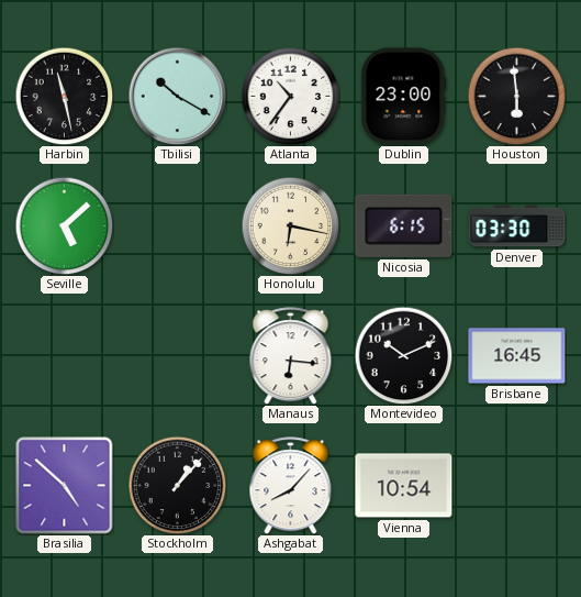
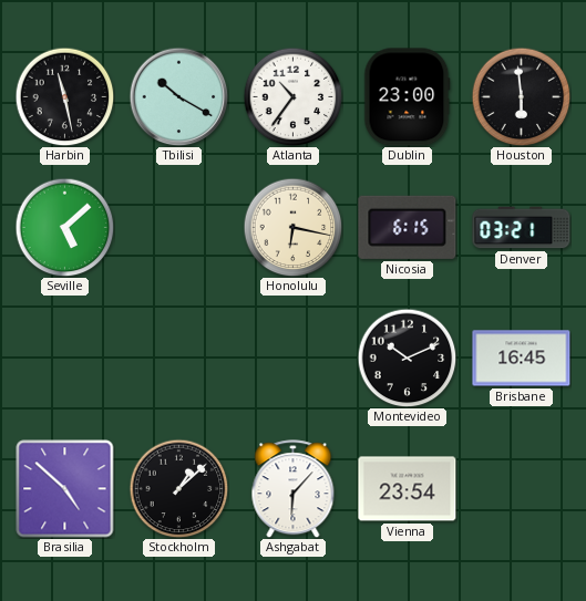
Denver: 03:30 -> 03:21
Manaus: 6:16 -> none
Stockholm: 1:07 -> 1:08
Ashgabat: 8:07 -> 6:07
Vienna: 10:54 -> 23:54
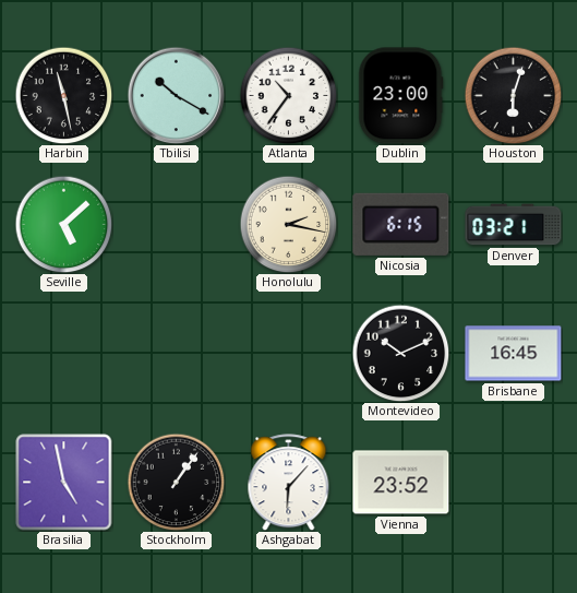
Houston: 5:59 -> 6:03
Honolulu: 6:17 -> 2:17
Brasilia: 4:52 -> 4:58
Stockholm: 1:08 -> 1:06
Vienna: 23:54 -> 23:52
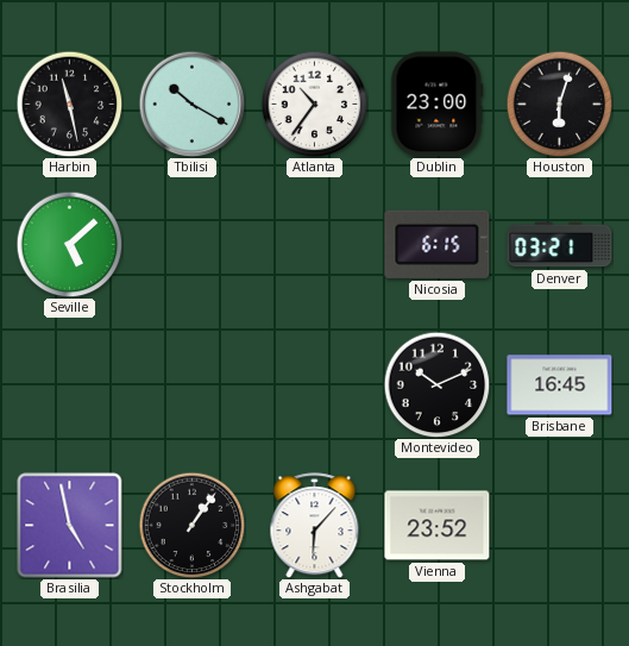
Honolulu: 2:17 -> none
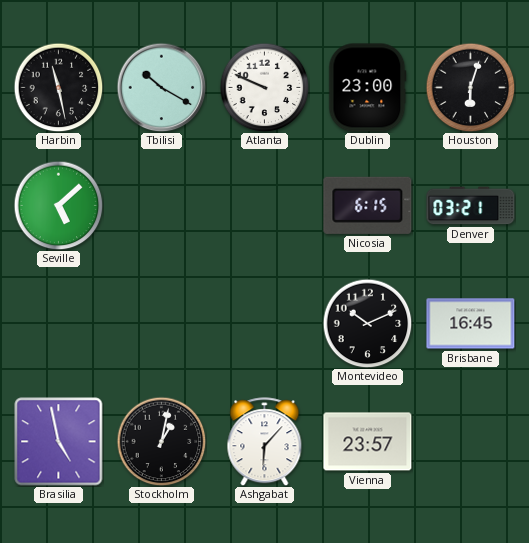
Atlanta: 10:36 -> 9:49
Stockholm: 1:06 -> 1:02
Vienna: 23:52 -> 23:57
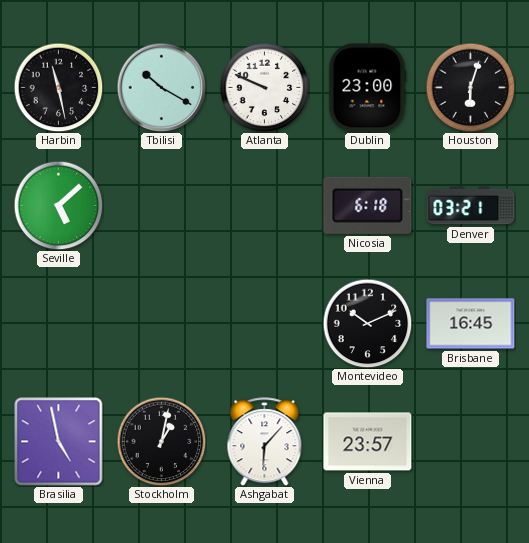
Nicosia: 6:15 -> 6:18
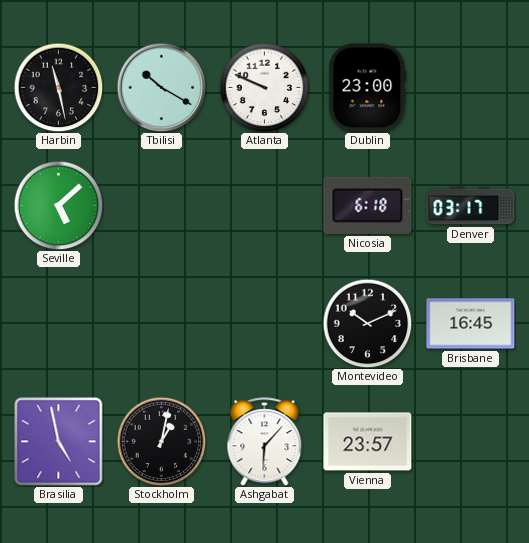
Houston: 6:03 -> none
Denver: 03:21 -> 03:17
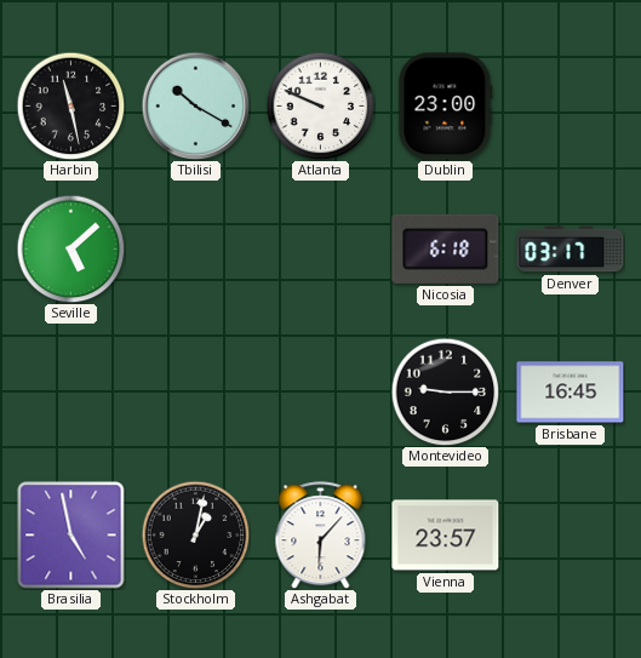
Montevideo: 10:11 -> 9:15
